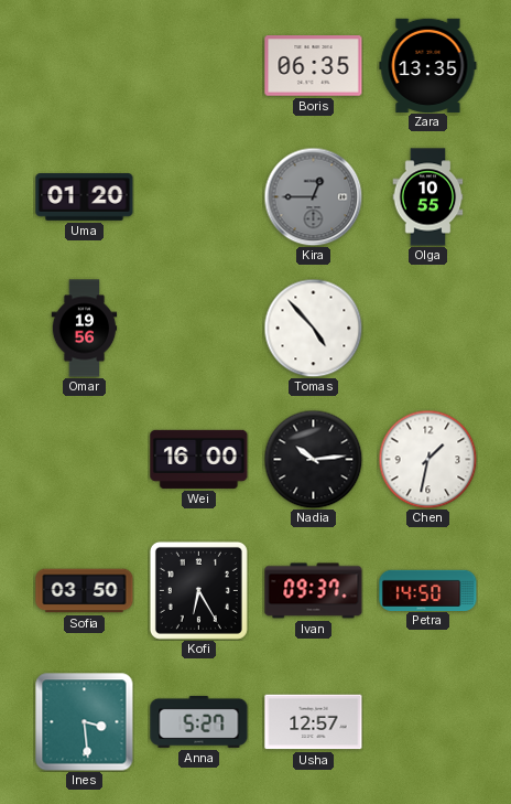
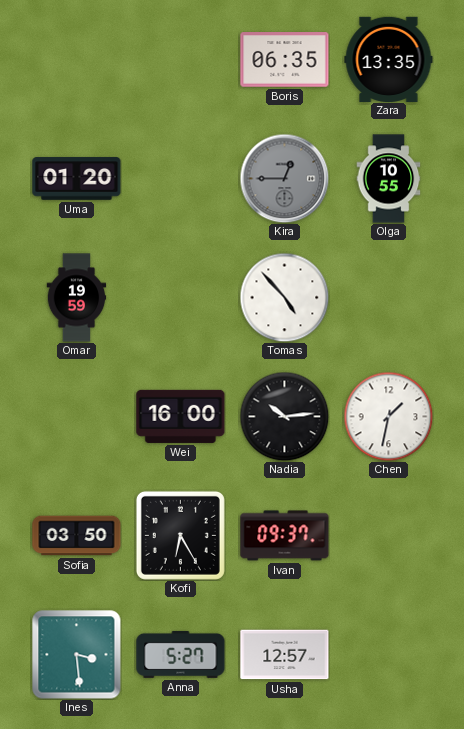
Omar: 19:56 -> 19:59
Petra: 14:50 -> none
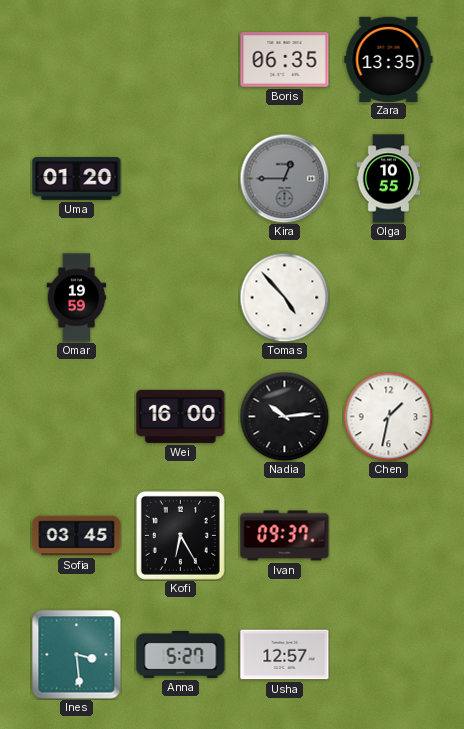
Sofia: 03:50 -> 03:45
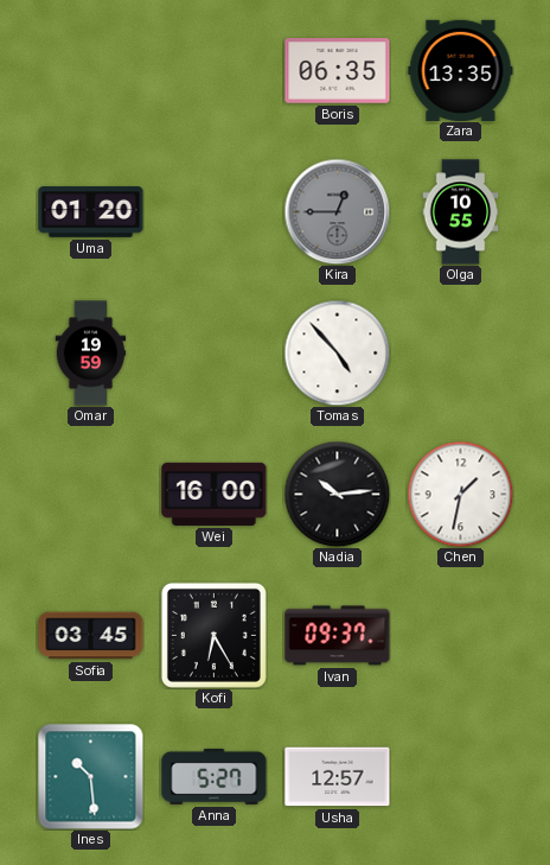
Ines: 3:29 -> 10:29
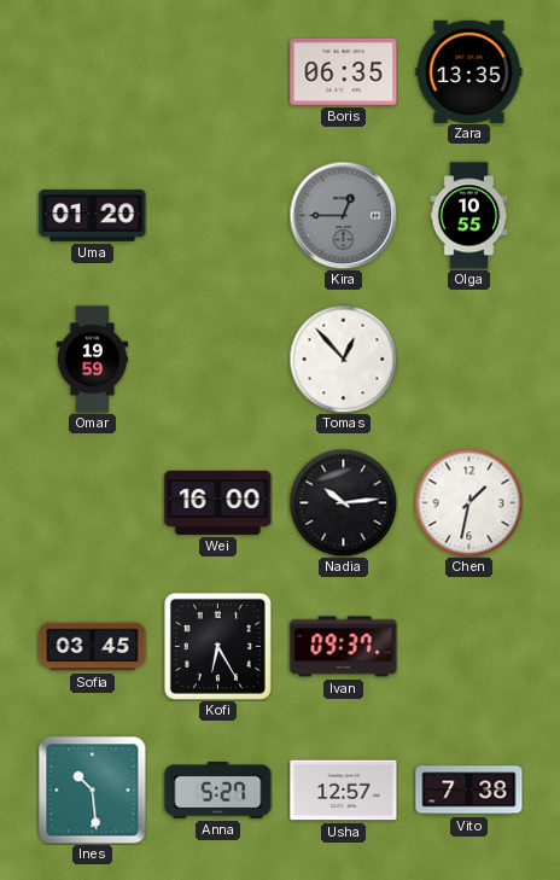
Tomas: 4:53 -> 12:53
Vito: none -> 7:38
